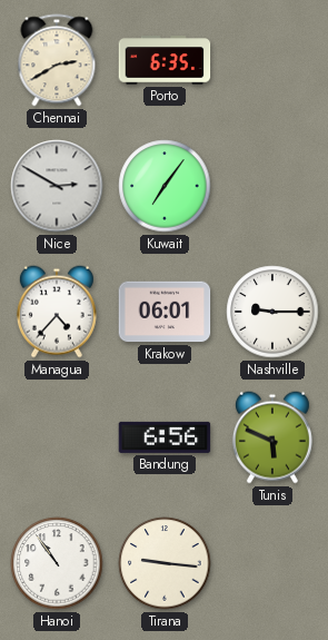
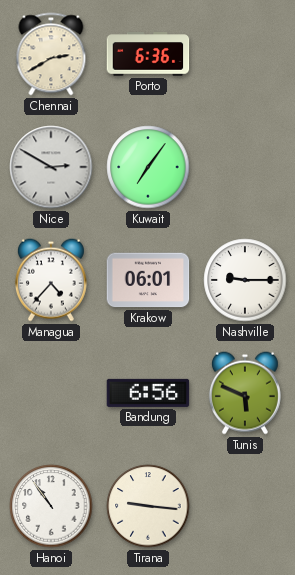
Porto: 6:35 -> 6:36
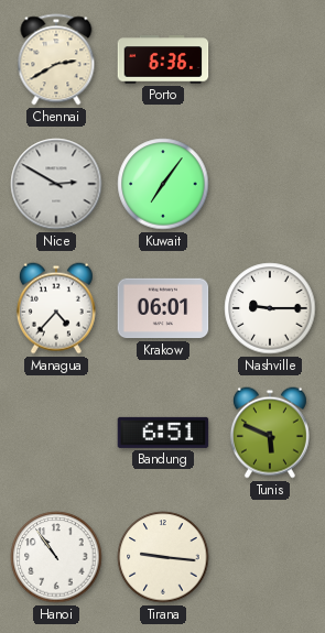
Bandung: 6:56 -> 6:51
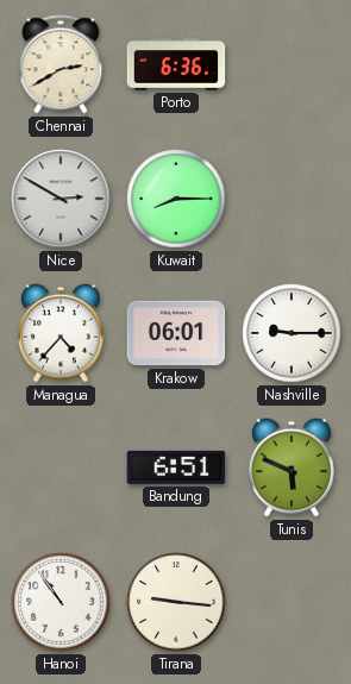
Kuwait: 7:06 -> 8:15
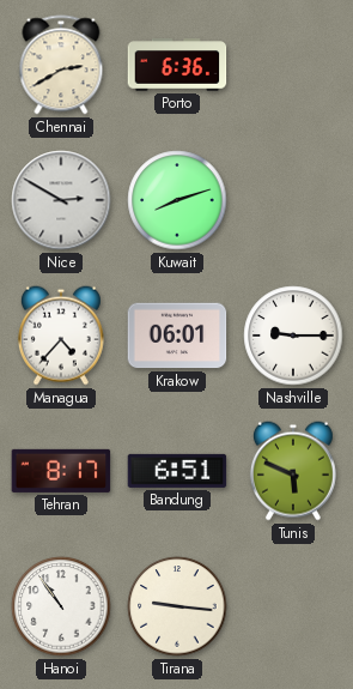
Kuwait: 8:15 -> 8:12
Tehran: none -> 8:17
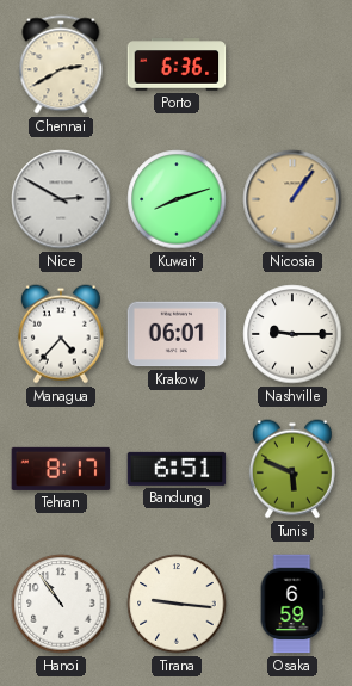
Nicosia: none -> 1:06
Osaka: none -> 6:59
